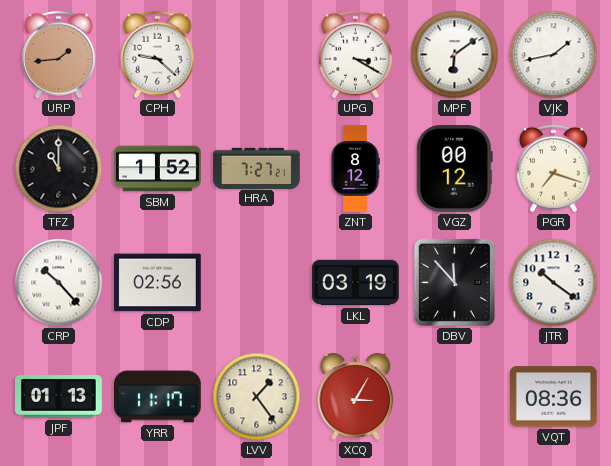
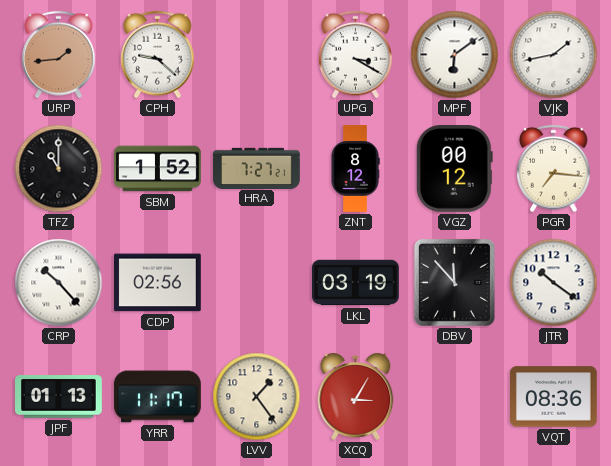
PGR: 7:18 -> 7:16
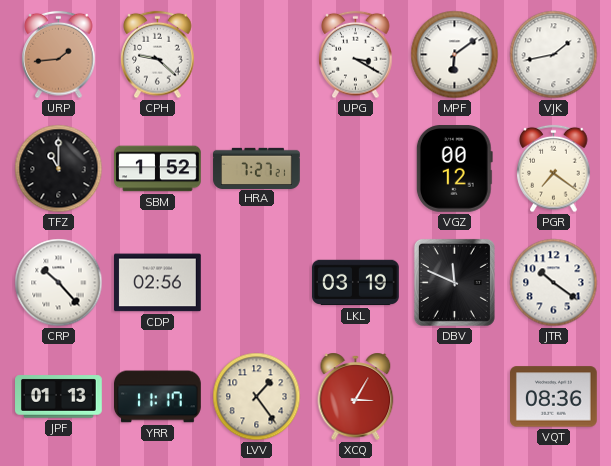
ZNT: 8:12 -> none
PGR: 7:16 -> 7:21
DBV: 11:53 -> 11:49
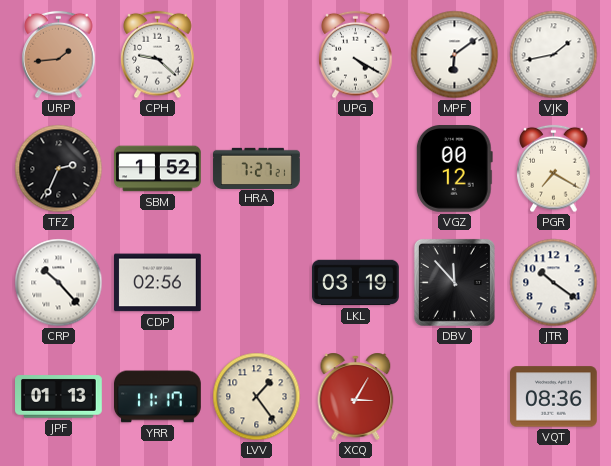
UPG: 3:20 -> 4:20
TFZ: 11:00 -> 2:34
PGR: 7:21 -> 7:20
DBV: 11:49 -> 11:53
